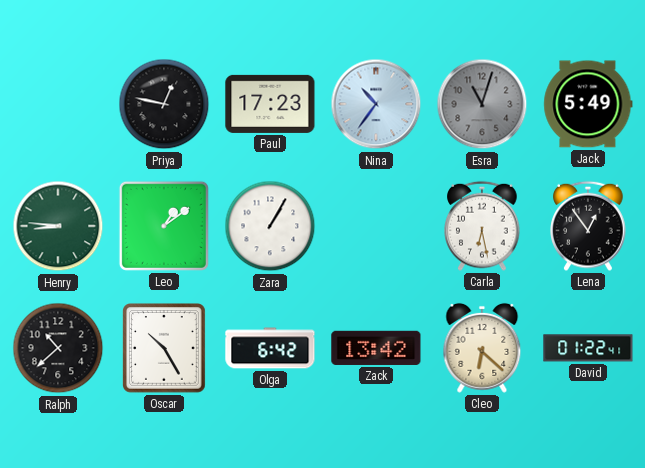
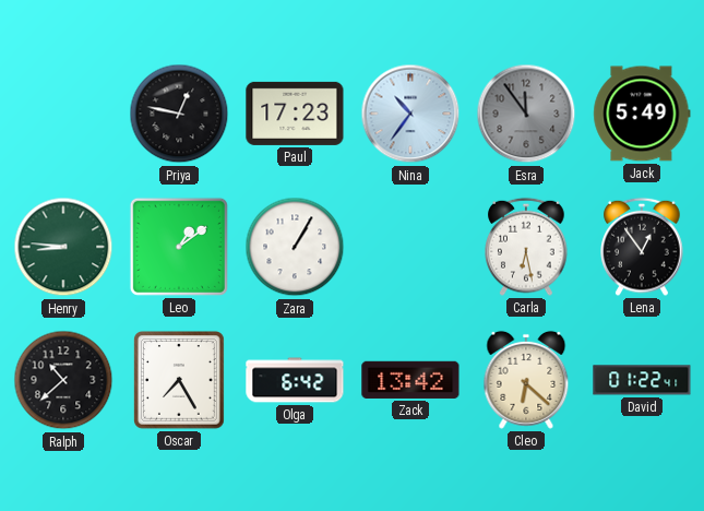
Esra: 11:03 -> 11:54
Oscar: 10:25 -> 7:25
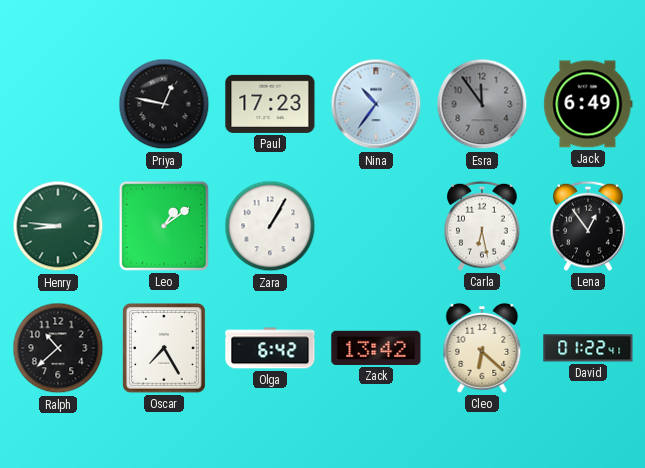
Jack: 5:49 -> 6:49
